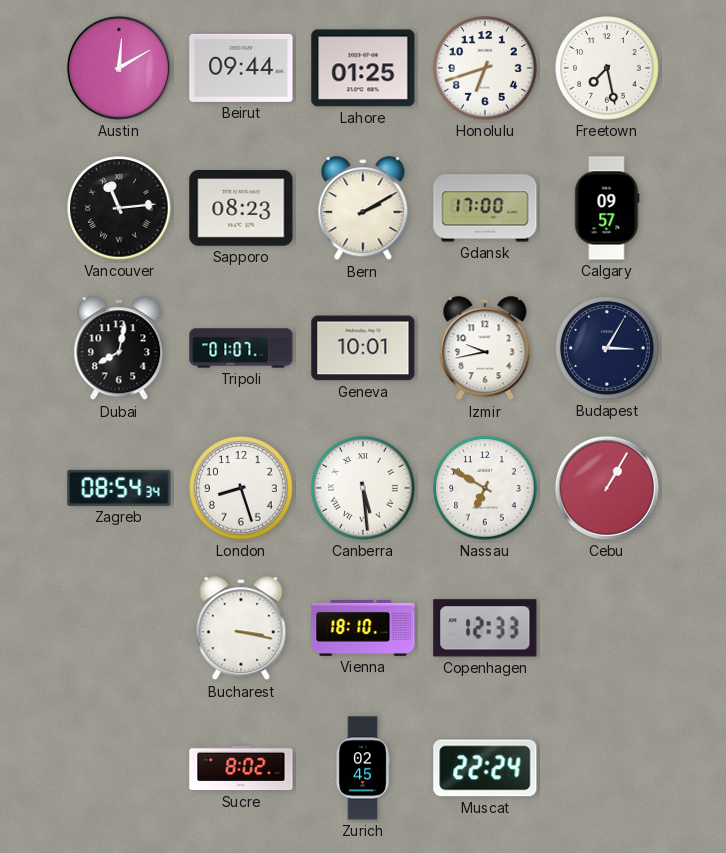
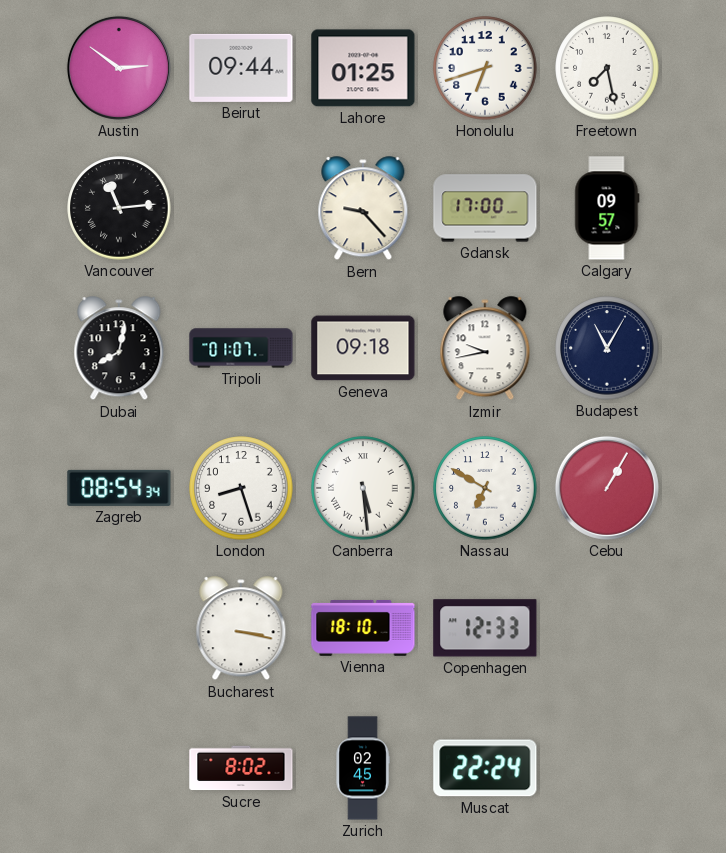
Austin: 12:10 -> 2:51
Sapporo: 08:23 -> none
Bern: 2:10 -> 9:23
Geneva: 10:01 -> 09:18
Budapest: 3:05 -> 11:05
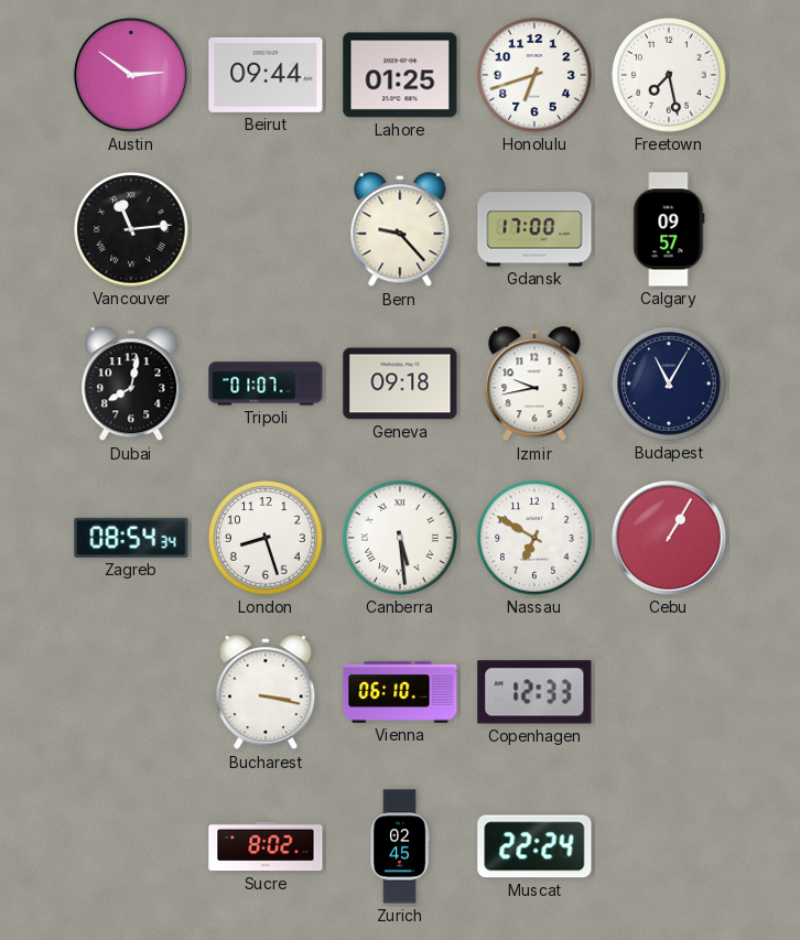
Vienna: 18:10 -> 06:10
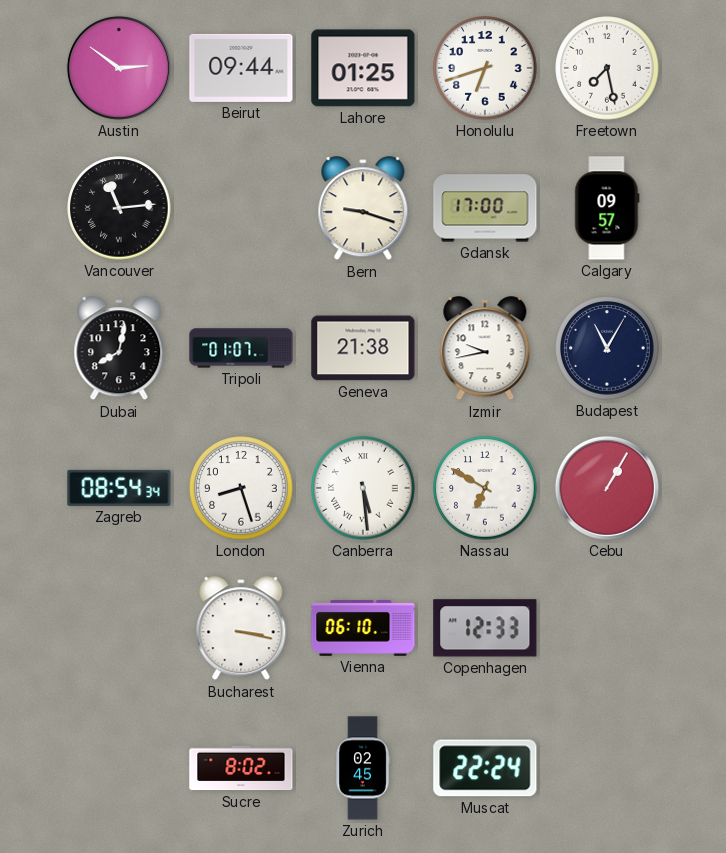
Bern: 9:23 -> 9:18
Geneva: 09:18 -> 21:38
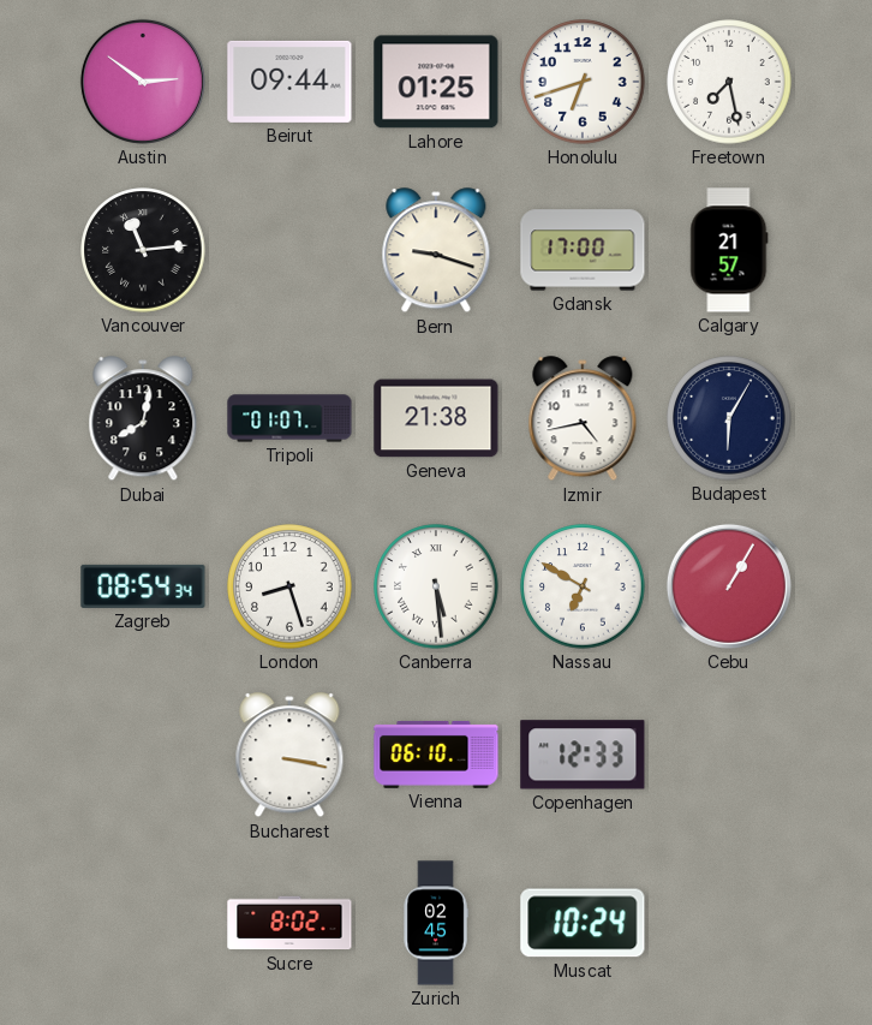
Calgary: 09:57 -> 21:57
Izmir: 9:43 -> 4:43
Budapest: 11:05 -> 6:05
Muscat: 22:24 -> 10:24
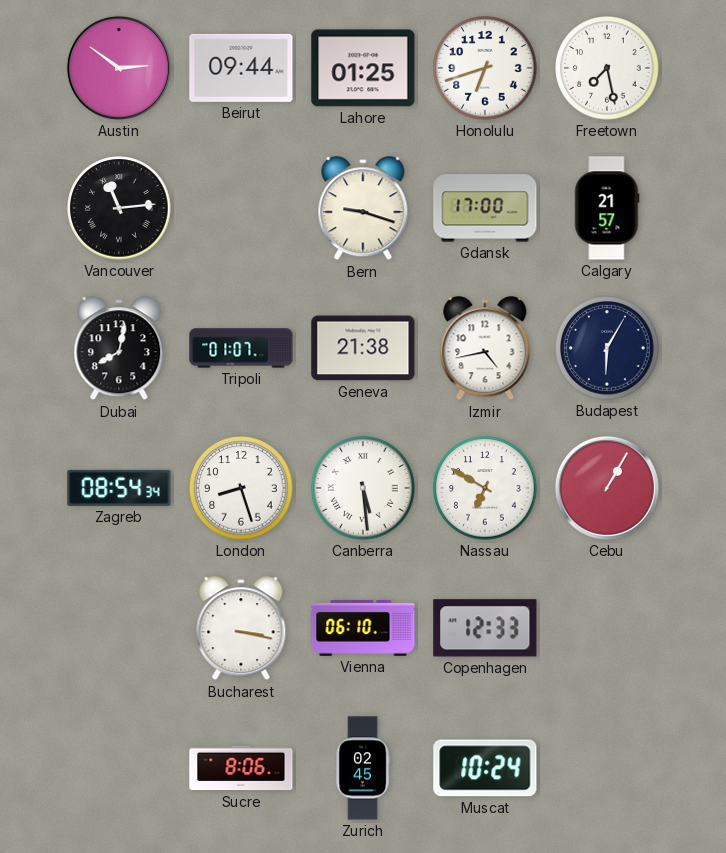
Sucre: 8:02 -> 8:06
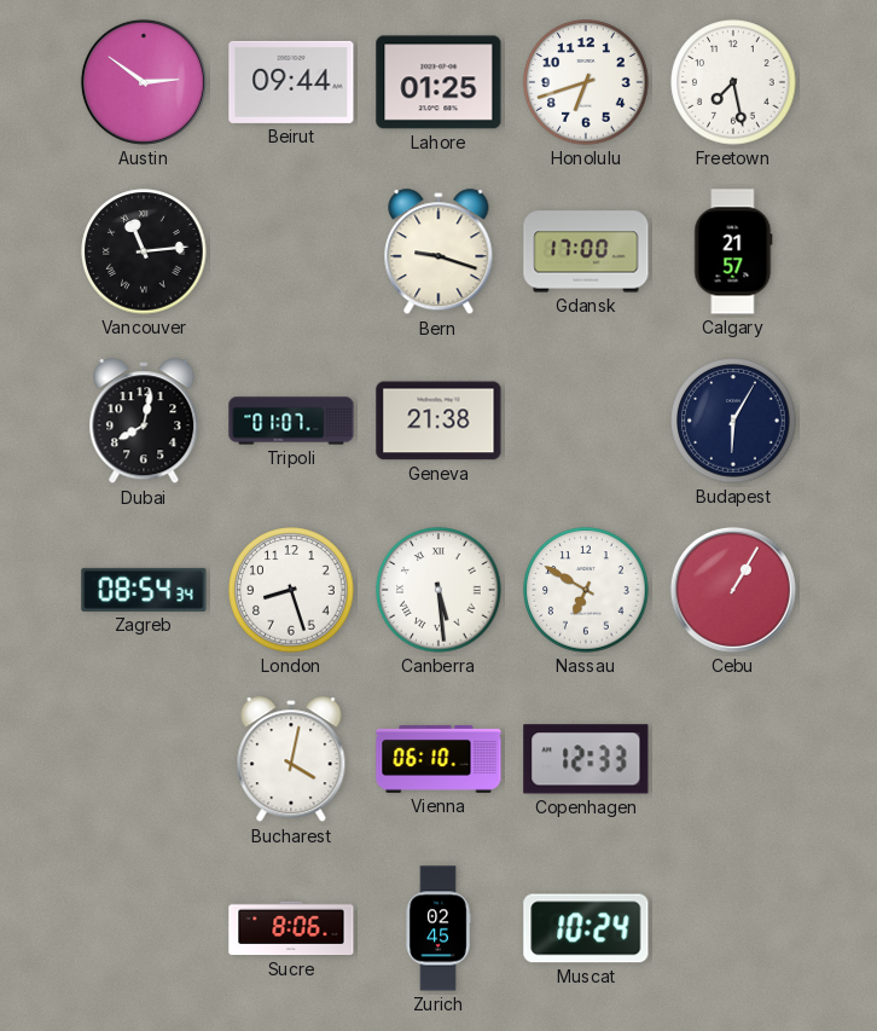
Izmir: 4:43 -> none
Bucharest: 3:17 -> 4:02
